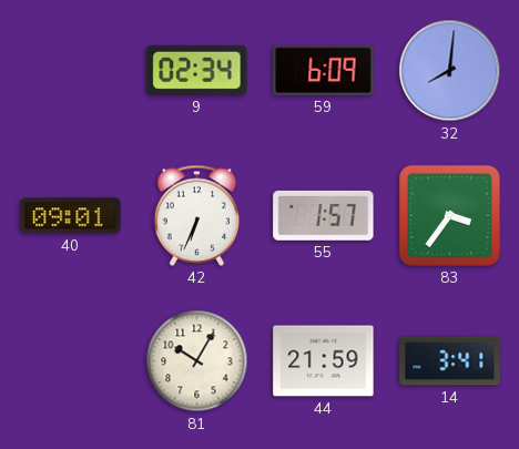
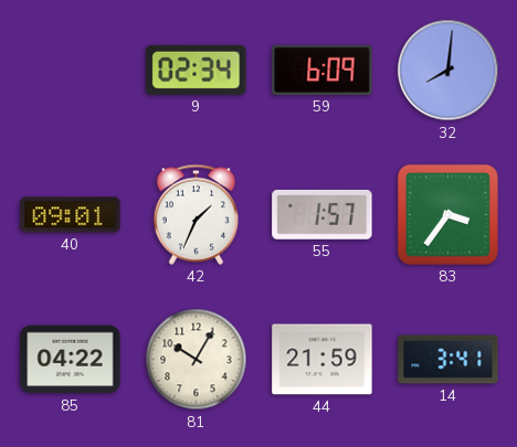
42: 6:34 -> 1:34
85: none -> 04:22
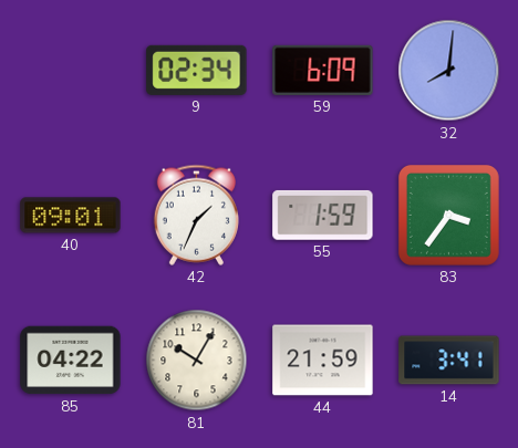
55: 1:57 -> 1:59
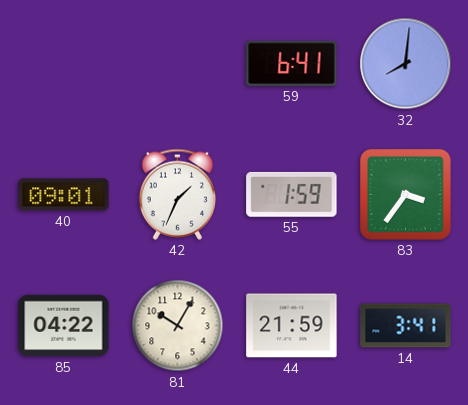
9: 02:34 -> none
59: 6:09 -> 6:41
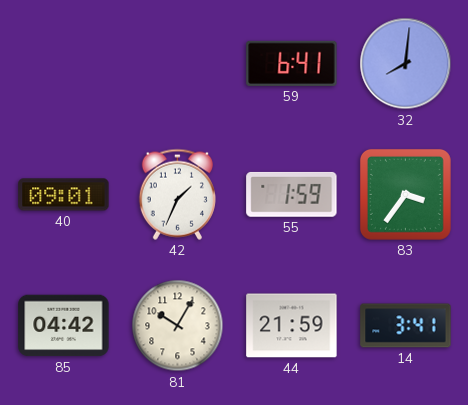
85: 04:22 -> 04:42
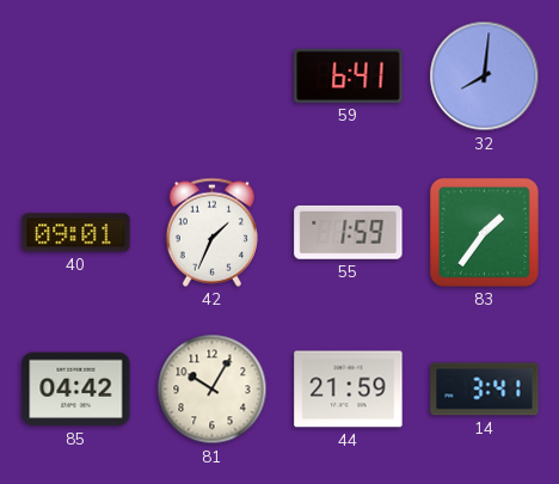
83: 3:36 -> 1:36
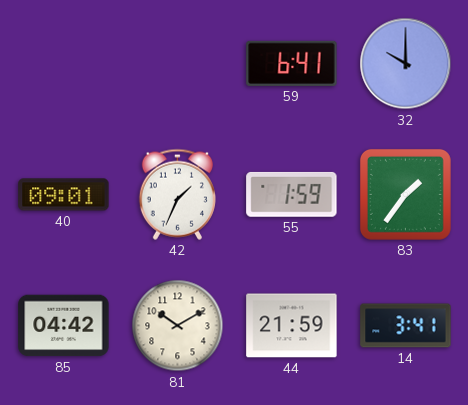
32: 8:01 -> 10:00
81: 10:05 -> 10:10
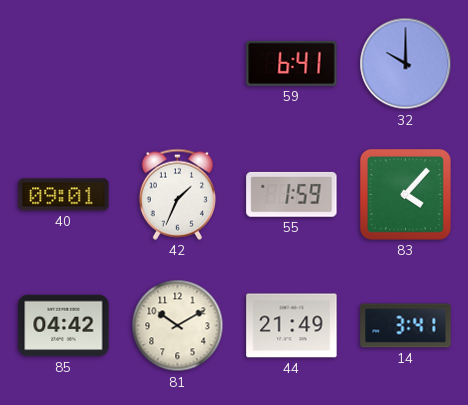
83: 1:36 -> 4:07
44: 21:59 -> 21:49
